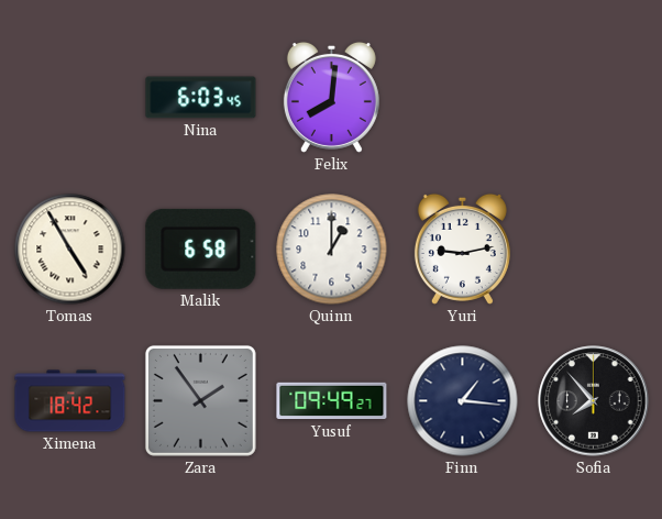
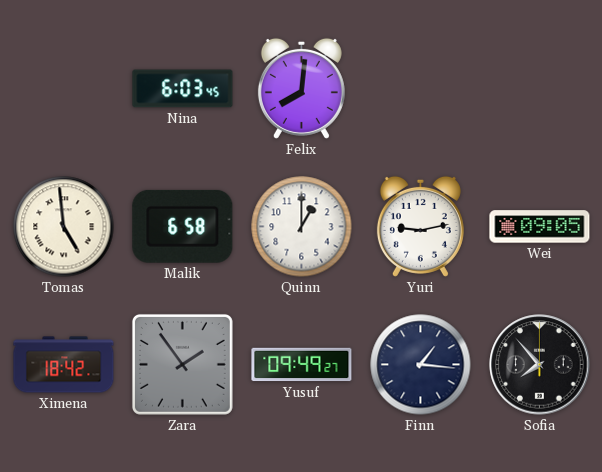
Tomas: 4:55 -> 4:59
Wei: none -> 09:05
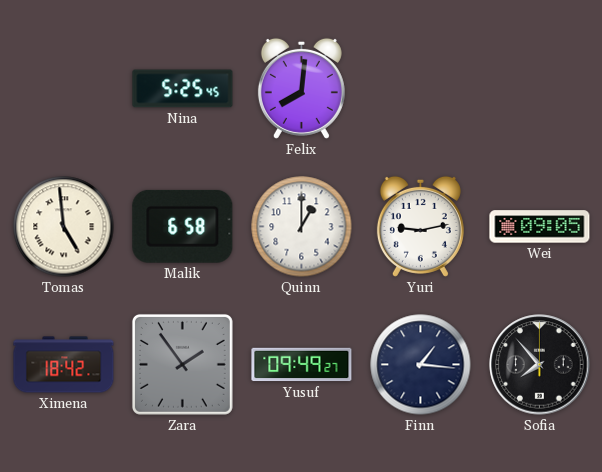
Nina: 6:03 -> 5:25
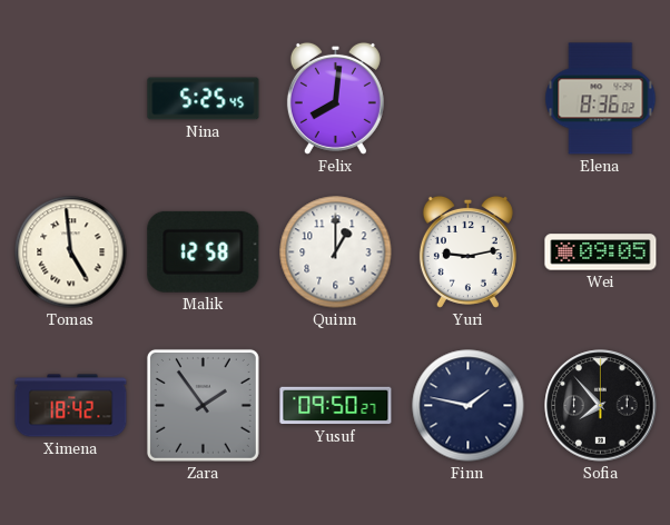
Elena: none -> 8:36
Malik: 6:58 -> 12:58
Yusuf: 09:49 -> 09:50
Finn: 1:16 -> 1:47
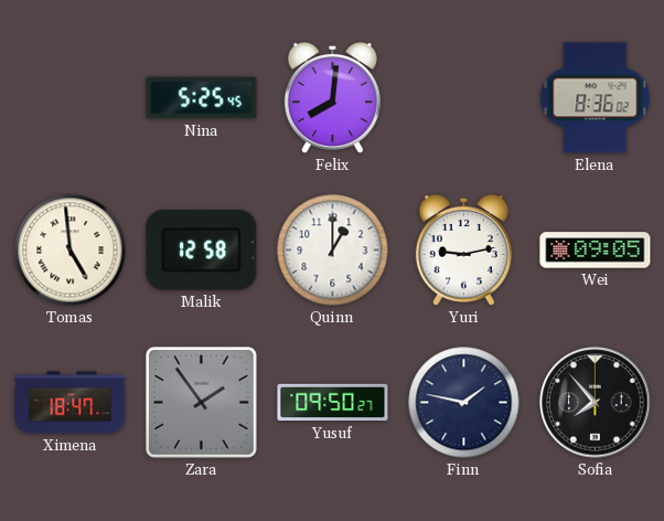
Ximena: 18:42 -> 18:47
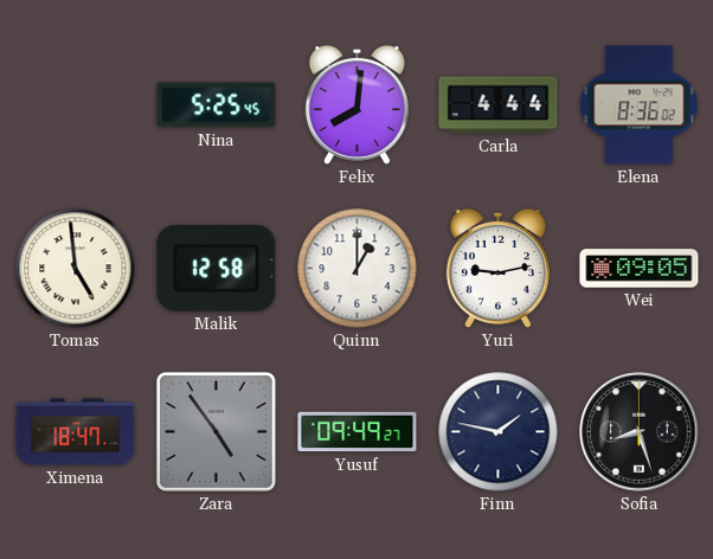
Carla: none -> 4:44
Zara: 1:54 -> 4:54
Yusuf: 09:50 -> 09:49
Sofia: 7:53 -> 8:27
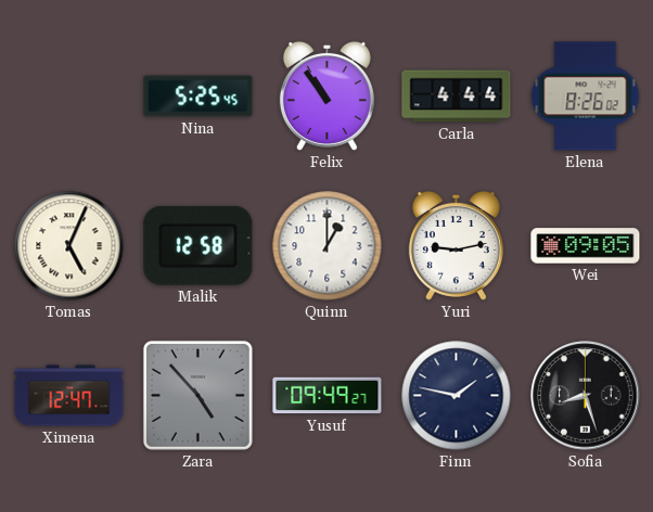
Felix: 8:01 -> 10:54
Elena: 8:36 -> 8:26
Tomas: 4:59 -> 5:04
Ximena: 18:47 -> 12:47
Zara: 4:54 -> 4:53
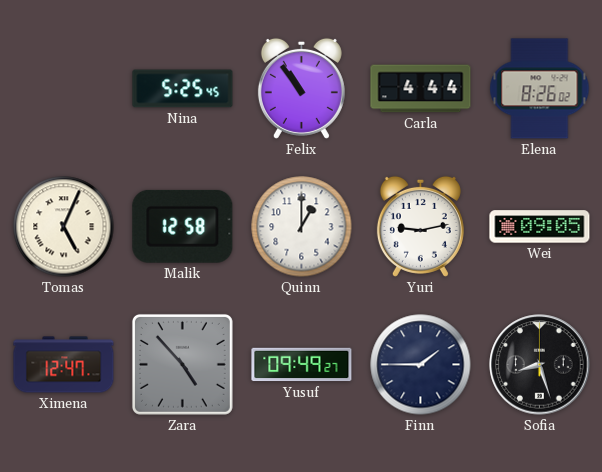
Finn: 1:47 -> 1:45
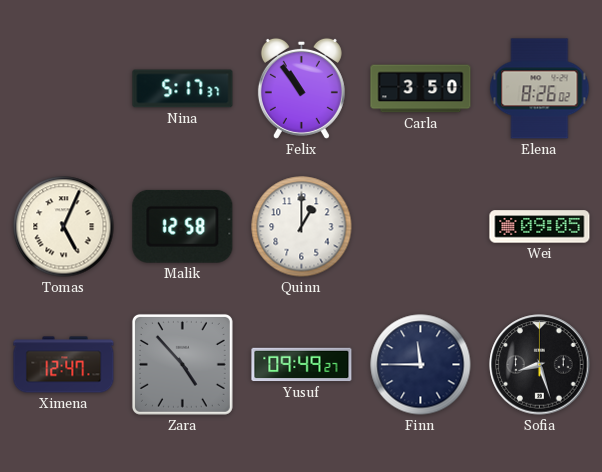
Nina: 5:25 -> 5:17
Carla: 4:44 -> 3:50
Yuri: 9:13 -> none
Finn: 1:45 -> 11:45
